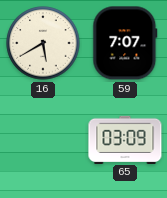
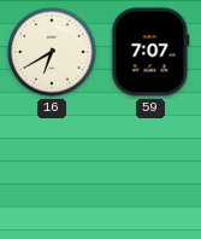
16: 5:40 -> 6:40
65: 03:09 -> none
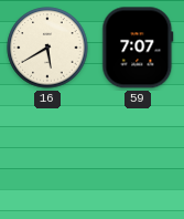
16: 6:40 -> 5:40
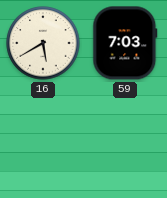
59: 7:07 -> 7:03
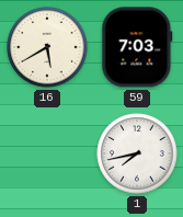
1: none -> 7:43
